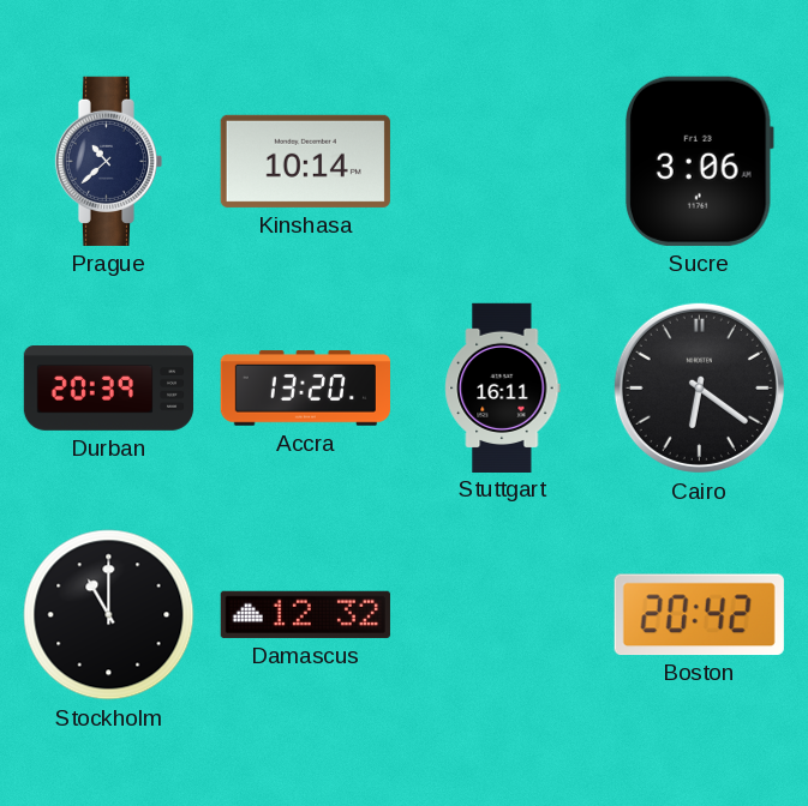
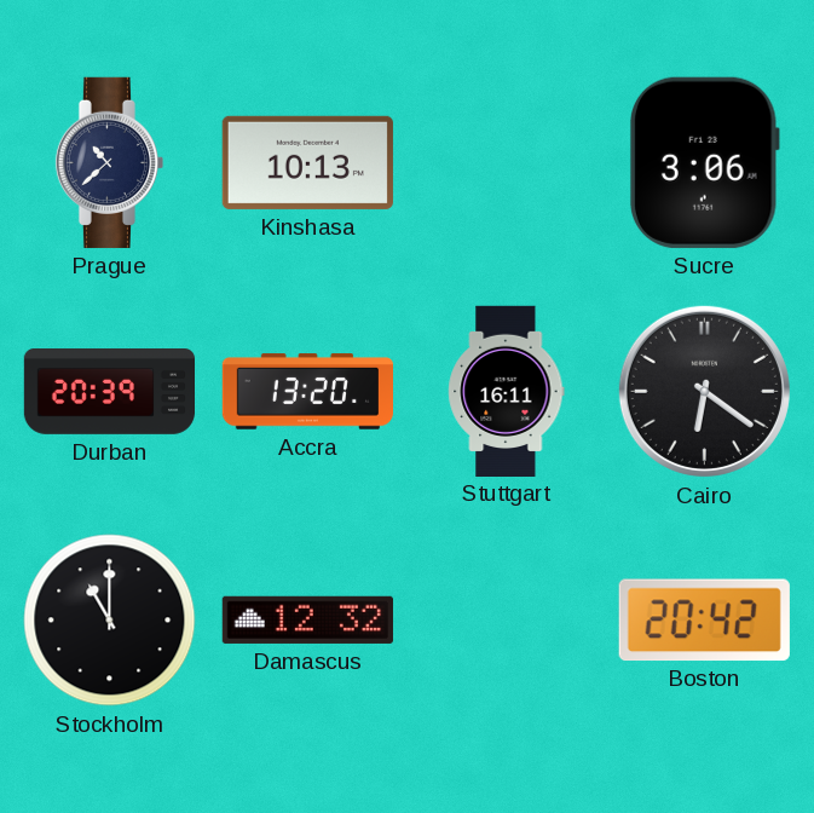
Kinshasa: 10:14 -> 10:13
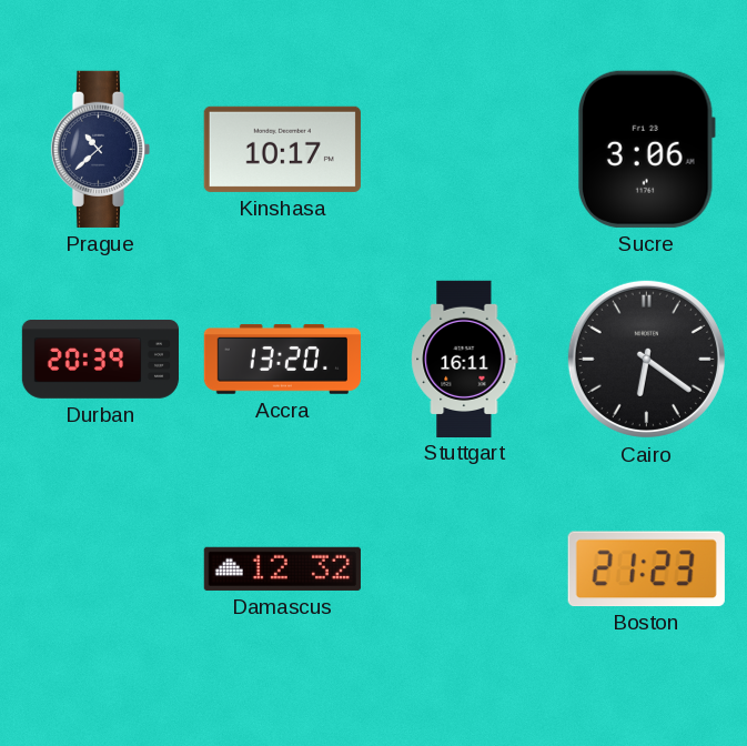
Kinshasa: 10:13 -> 10:17
Stockholm: 11:00 -> none
Boston: 20:42 -> 21:23
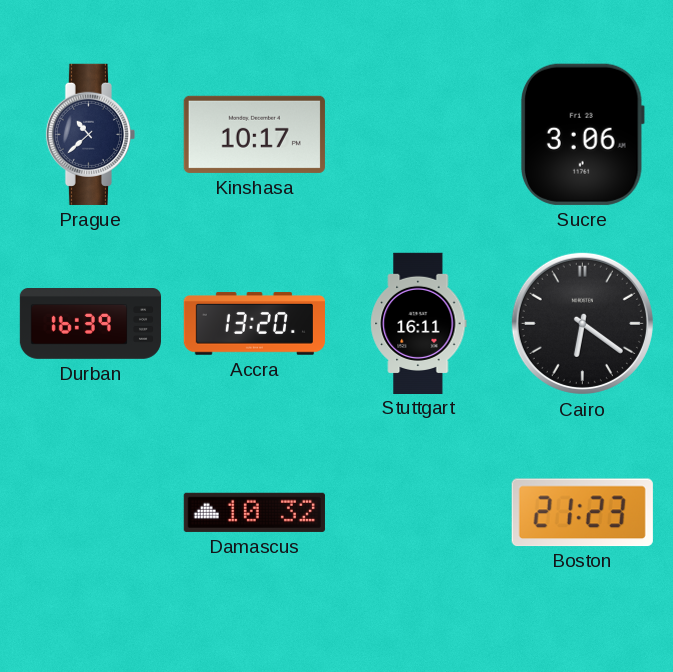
Durban: 20:39 -> 16:39
Damascus: 12:32 -> 10:32
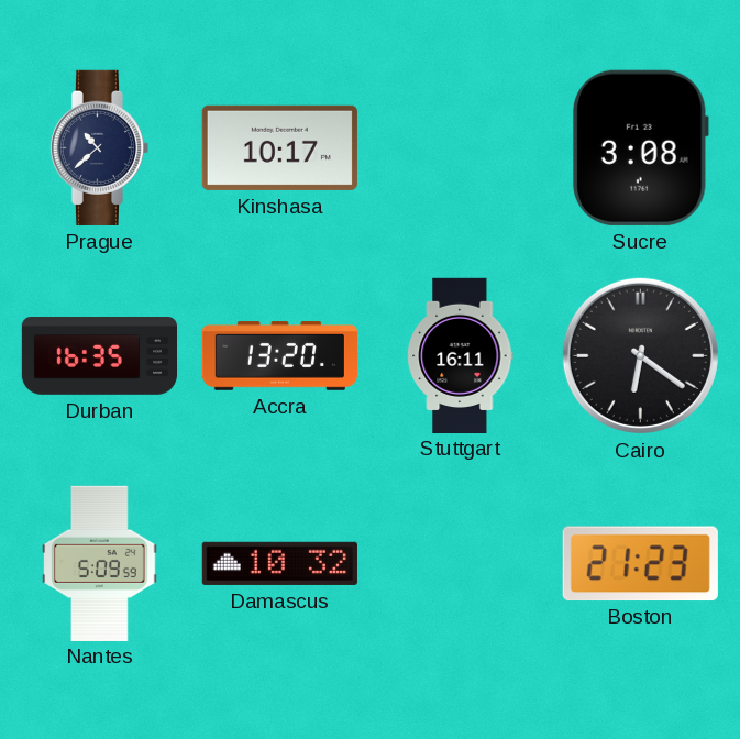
Sucre: 3:06 -> 3:08
Durban: 16:39 -> 16:35
Nantes: none -> 5:09
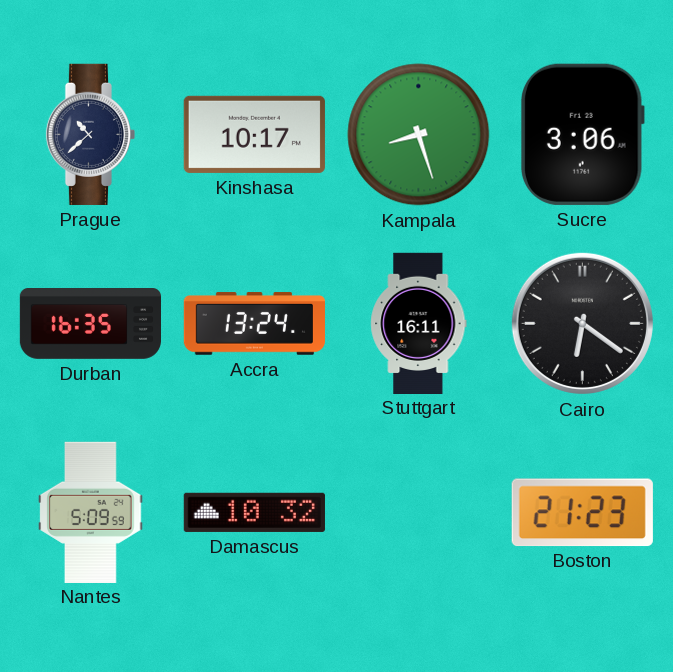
Kampala: none -> 8:27
Sucre: 3:08 -> 3:06
Accra: 13:20 -> 13:24
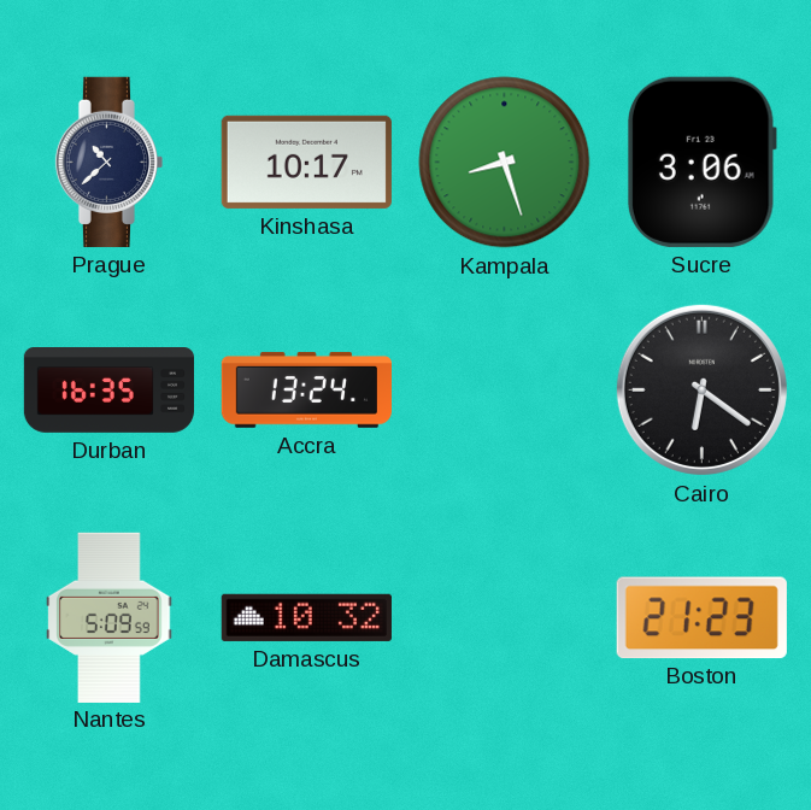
Stuttgart: 16:11 -> none
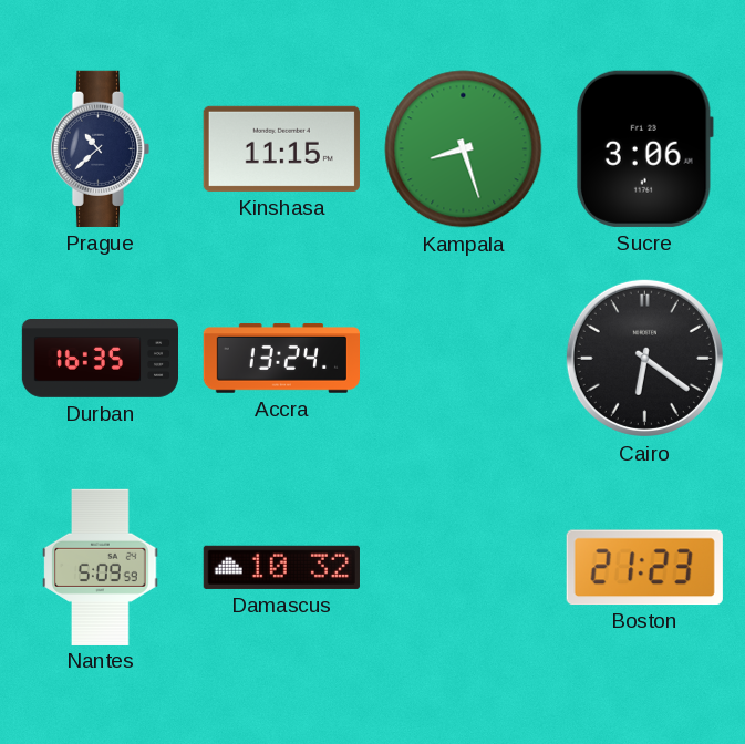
Kinshasa: 10:17 -> 11:15
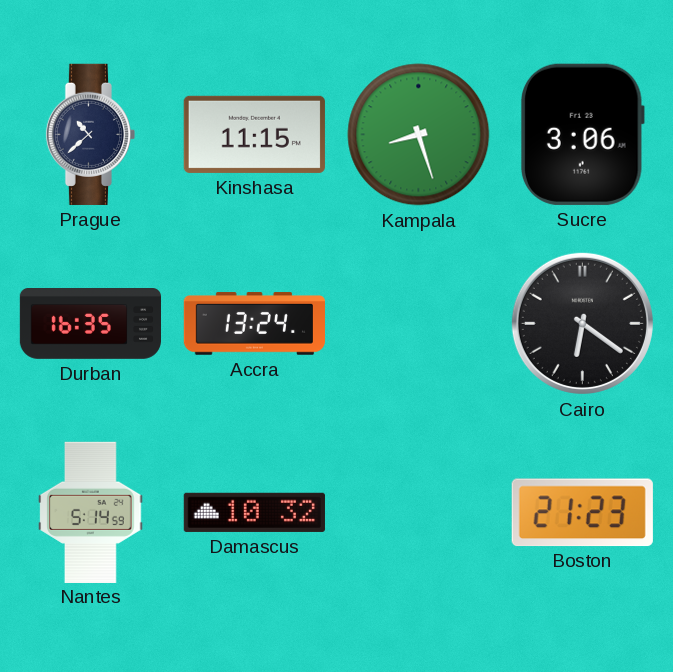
Nantes: 5:09 -> 5:14
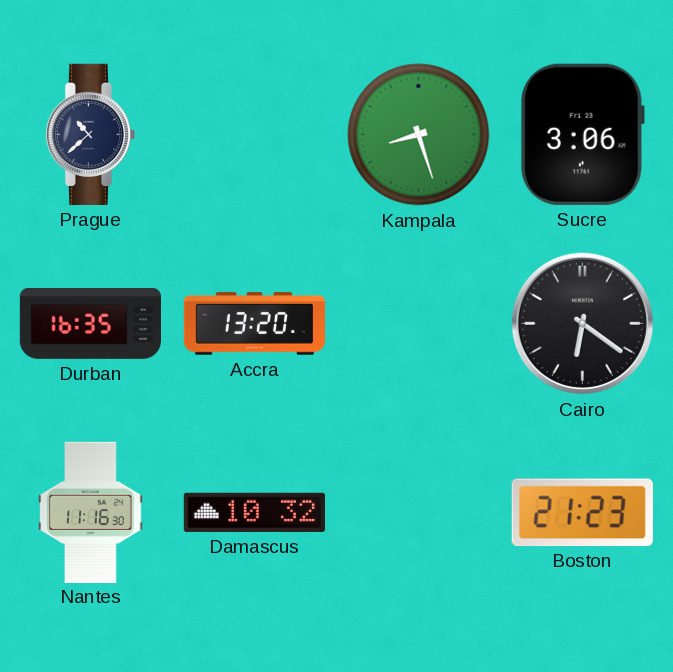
Kinshasa: 11:15 -> none
Accra: 13:24 -> 13:20
Nantes: 5:14 -> 11:16
